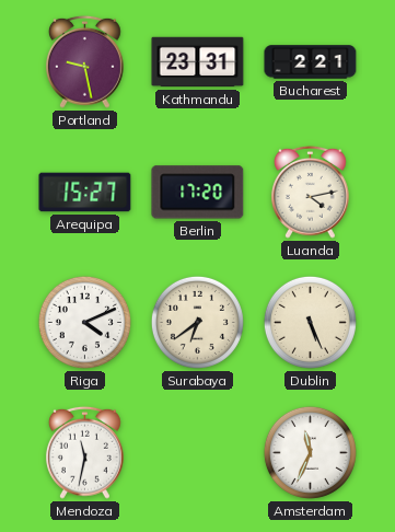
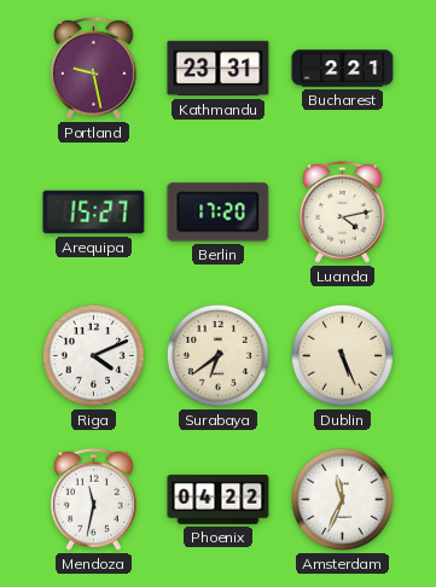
Phoenix: none -> 04:22
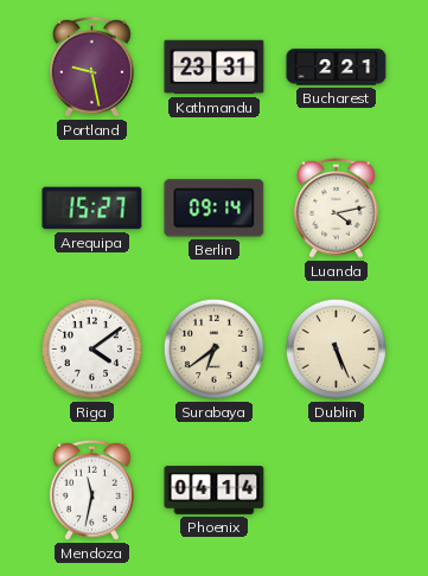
Berlin: 17:20 -> 09:14
Riga: 4:11 -> 4:09
Phoenix: 04:22 -> 04:14
Amsterdam: 11:34 -> none
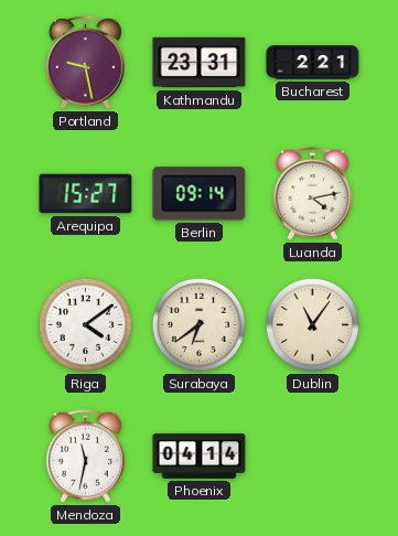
Dublin: 5:26 -> 11:06
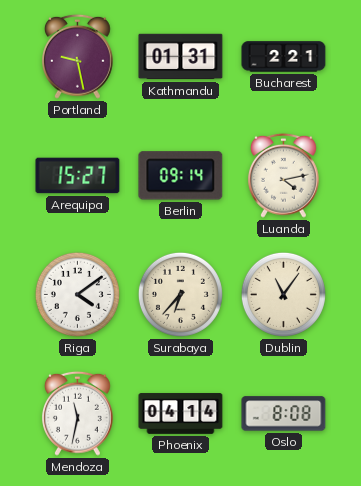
Kathmandu: 23:31 -> 01:31
Surabaya: 6:39 -> 6:37
Oslo: none -> 8:08
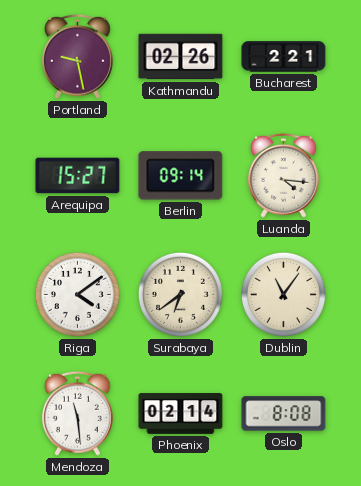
Kathmandu: 01:31 -> 02:26
Luanda: 4:13 -> 4:16
Surabaya: 6:37 -> 6:39
Mendoza: 11:32 -> 11:29
Phoenix: 04:14 -> 02:14
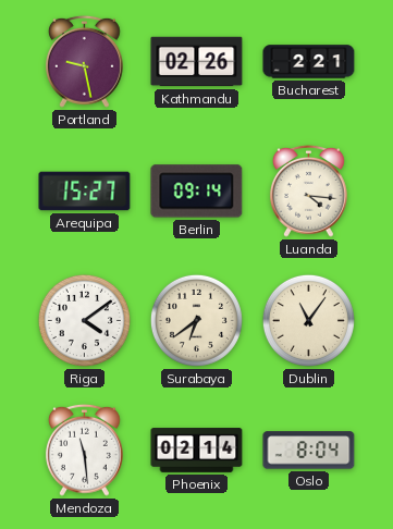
Oslo: 8:08 -> 8:04
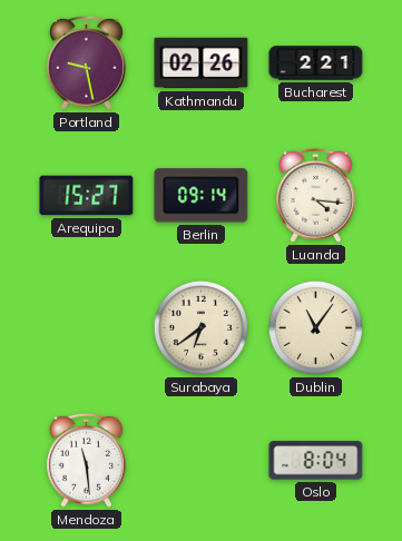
Riga: 4:09 -> none
Phoenix: 02:14 -> none
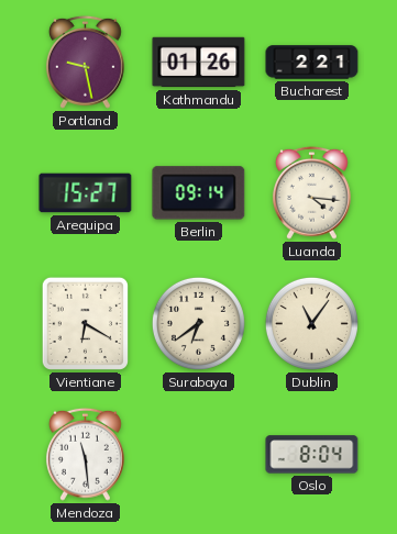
Kathmandu: 02:26 -> 01:26
Vientiane: none -> 6:20
